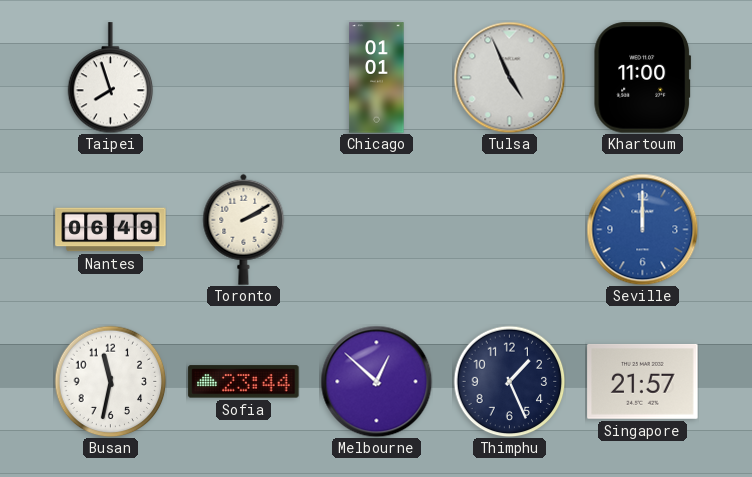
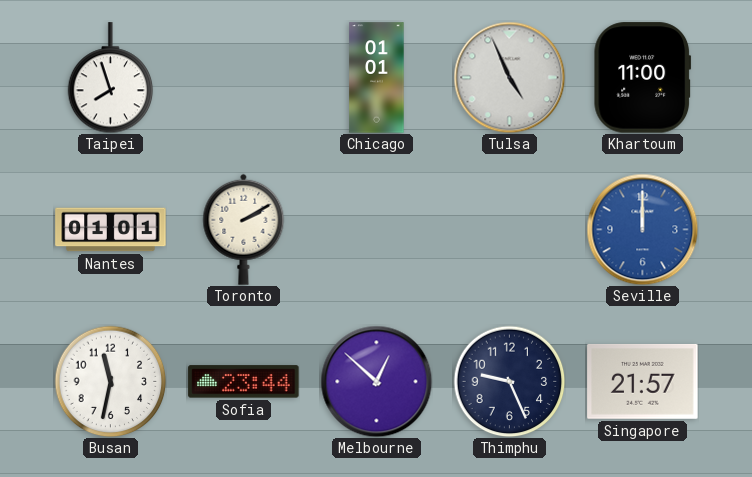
Nantes: 06:49 -> 01:01
Thimphu: 1:26 -> 9:26
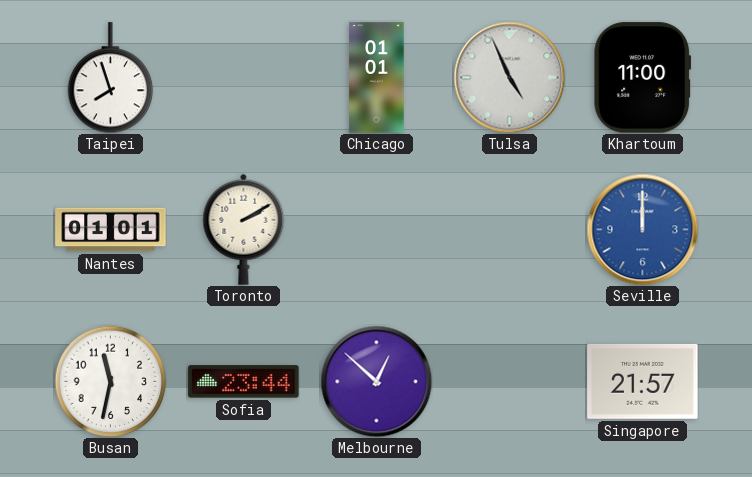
Thimphu: 9:26 -> none
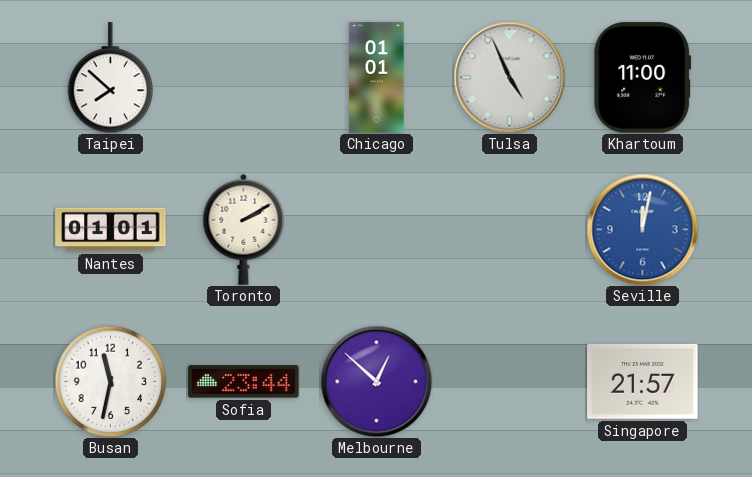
Taipei: 7:57 -> 7:52
Seville: 12:00 -> 12:02
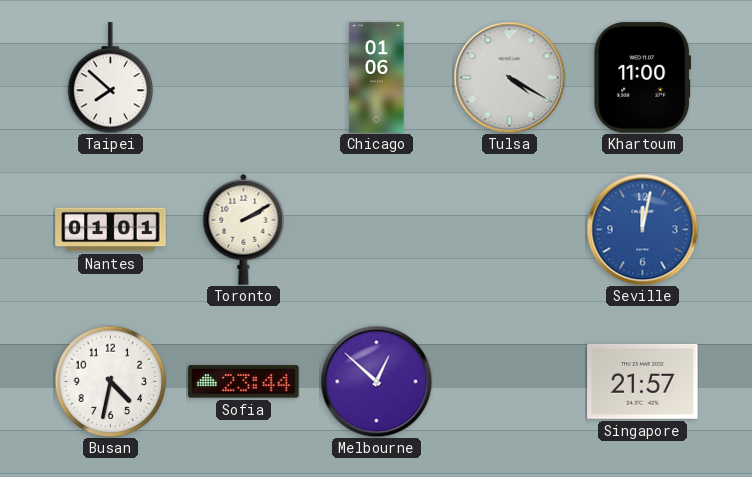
Chicago: 01:01 -> 01:06
Tulsa: 4:56 -> 4:20
Busan: 11:32 -> 4:32
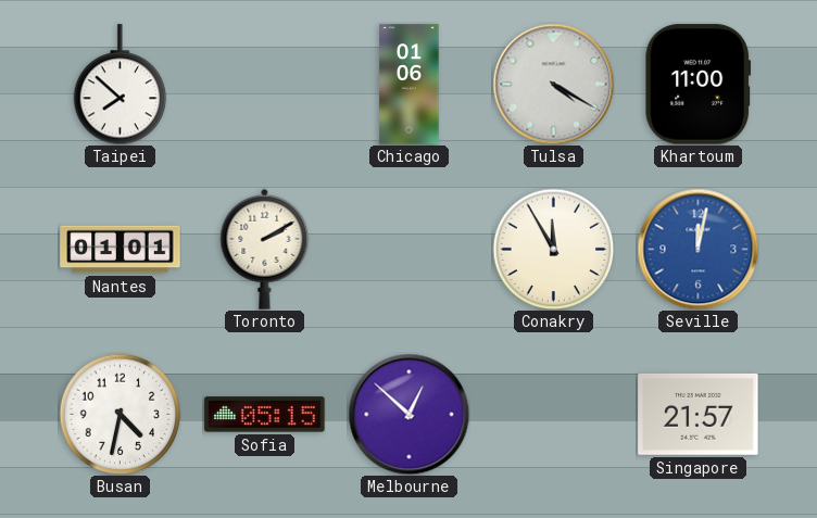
Conakry: none -> 11:55
Sofia: 23:44 -> 05:15
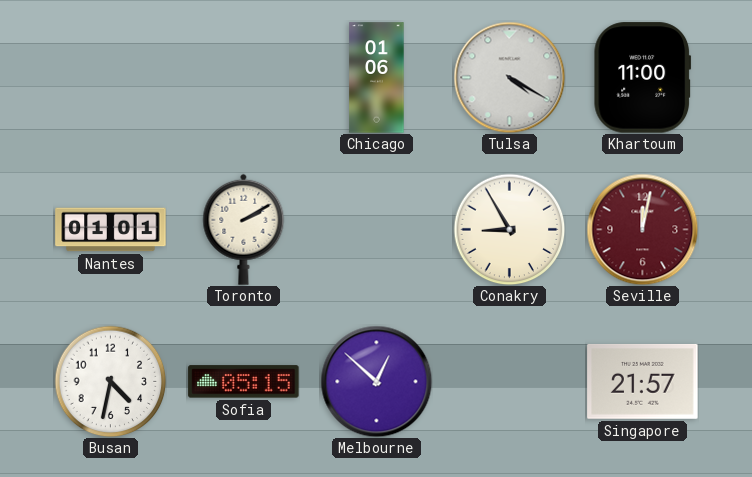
Taipei: 7:52 -> none
Conakry: 11:55 -> 8:55
Seville dial: blue -> burgundy
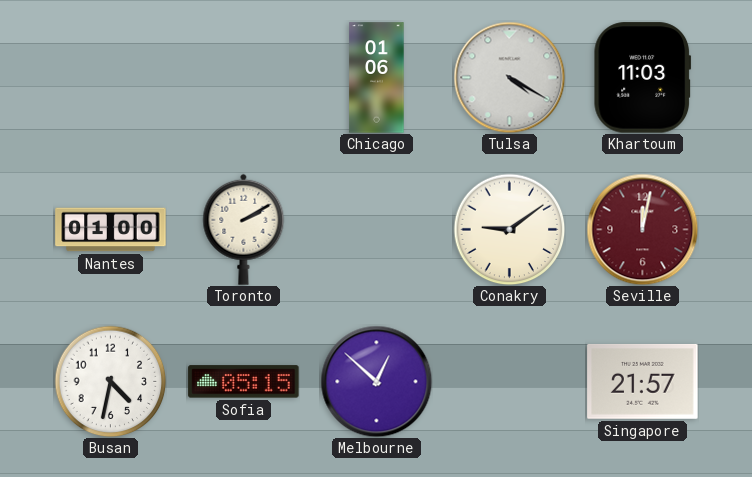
Khartoum: 11:00 -> 11:03
Nantes: 01:01 -> 01:00
Conakry: 8:55 -> 9:09
